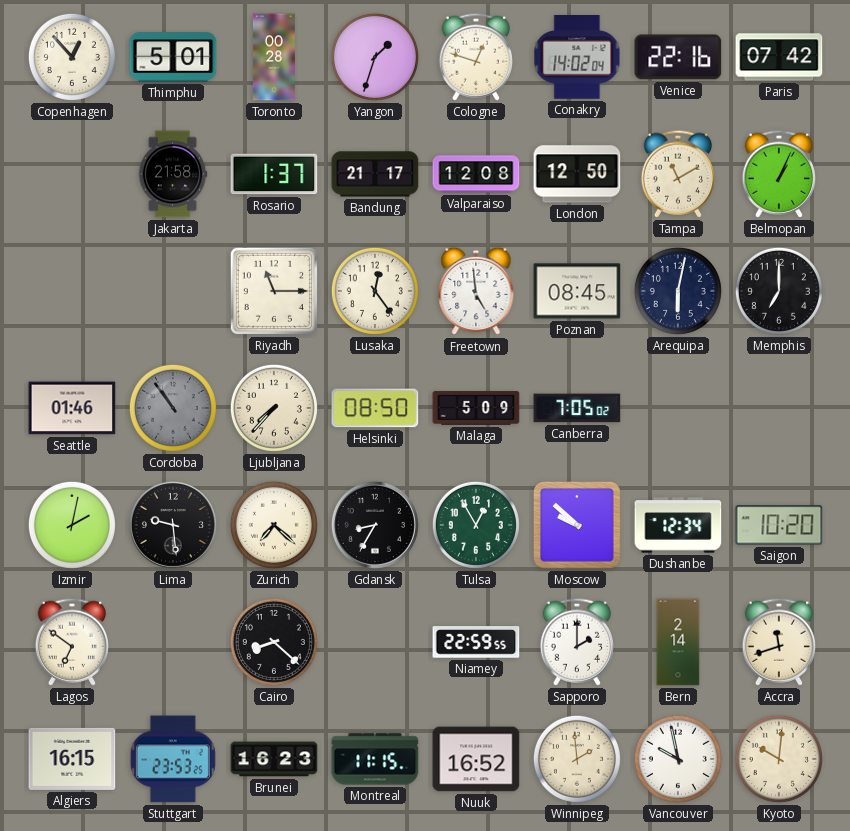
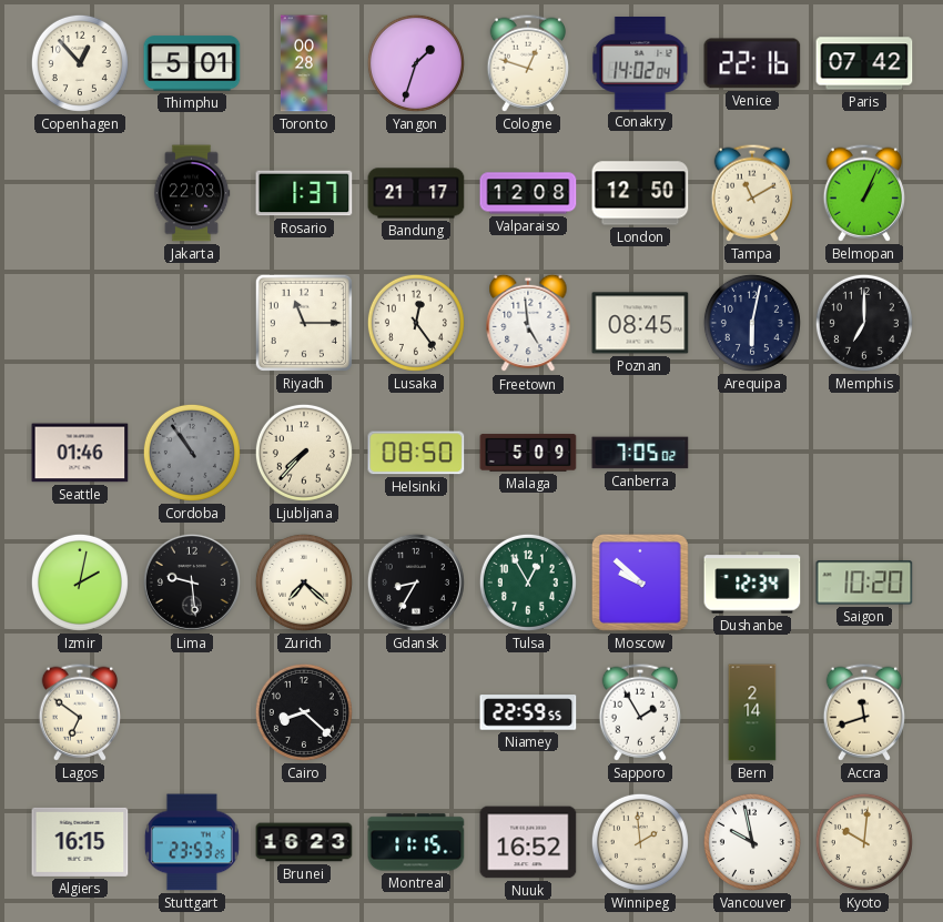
Jakarta: 21:58 -> 22:03
Sapporo: 2:00 -> 1:55
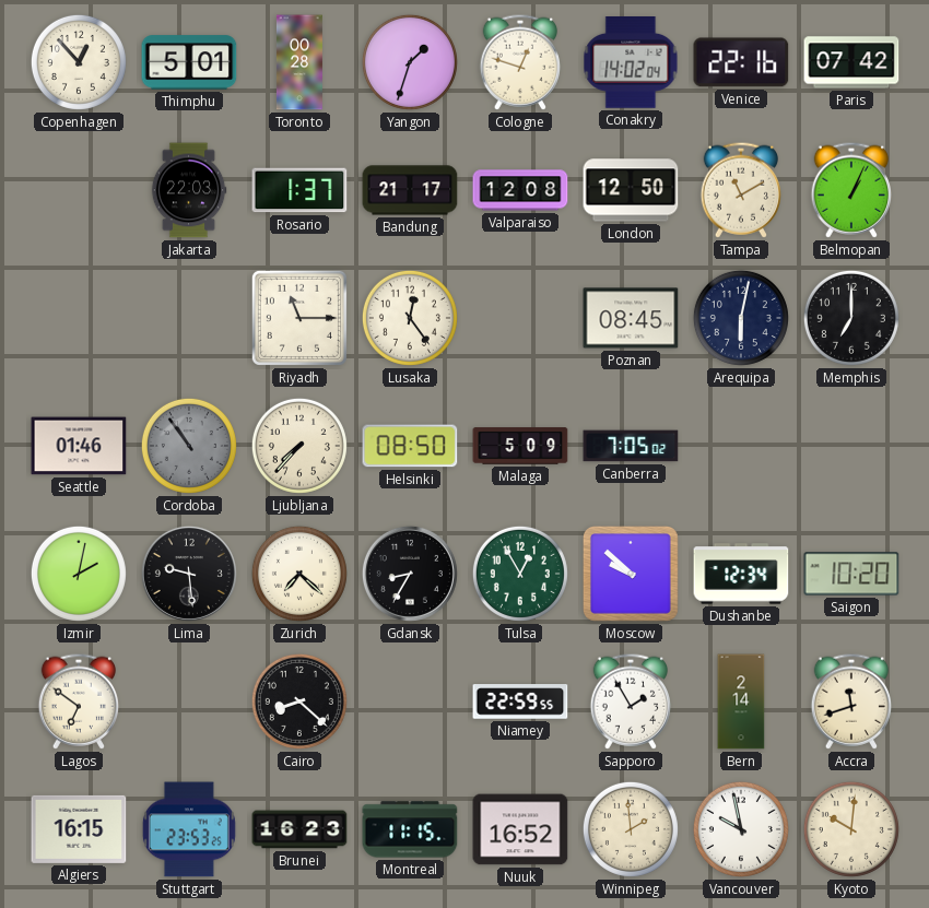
Freetown: 4:59 -> none
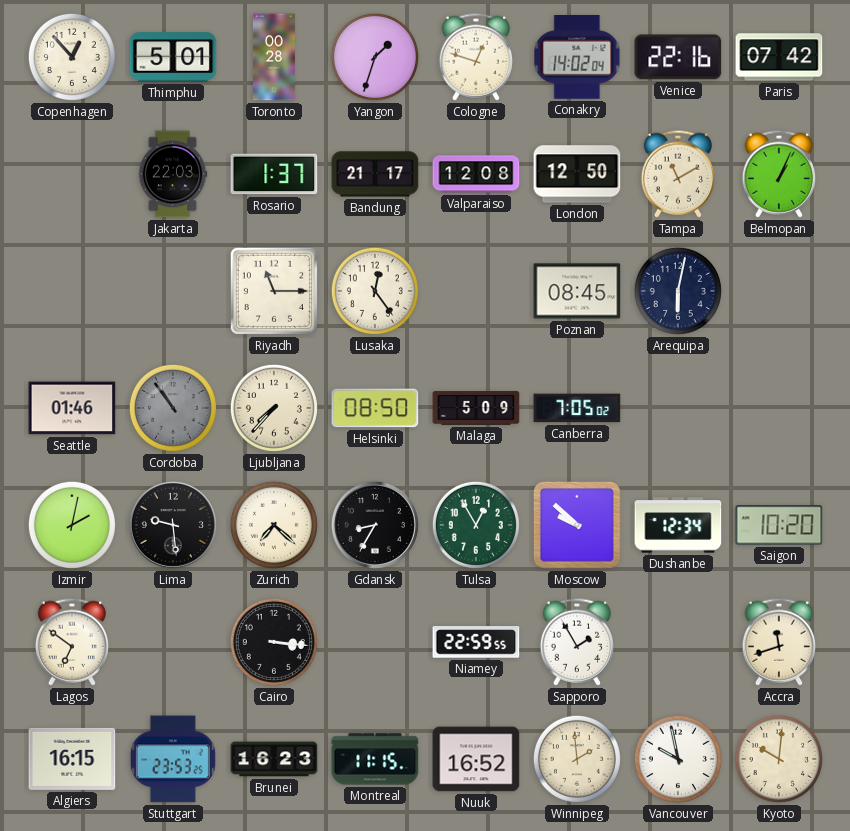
Memphis: 7:00 -> none
Cairo: 8:22 -> 3:16
Bern: 2:14 -> none
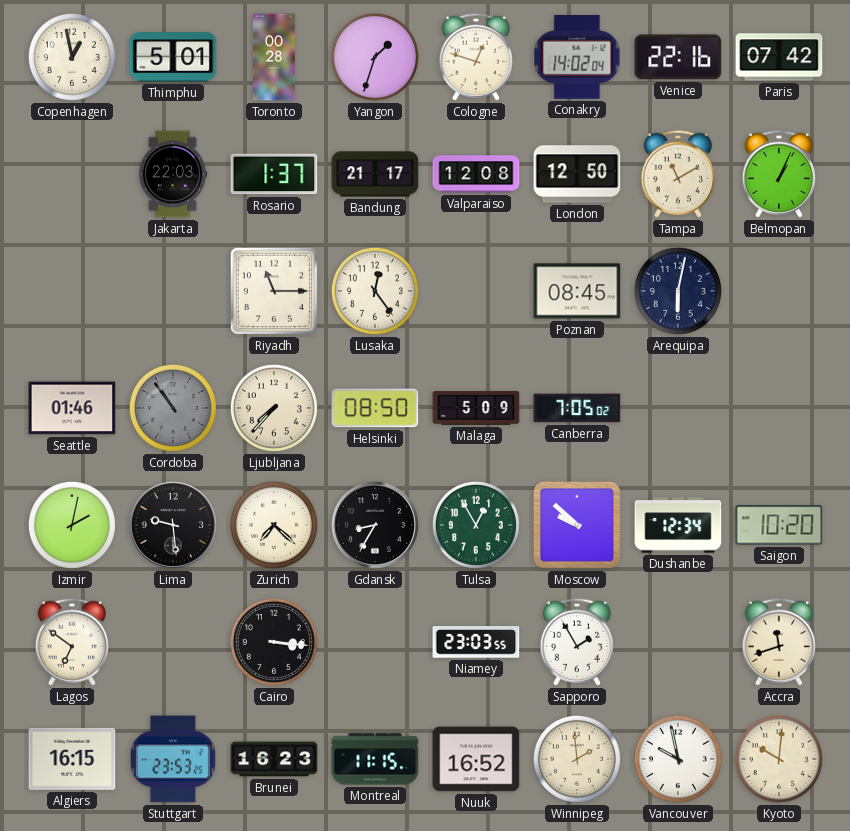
Copenhagen: 12:53 -> 12:58
Niamey: 22:59 -> 23:03
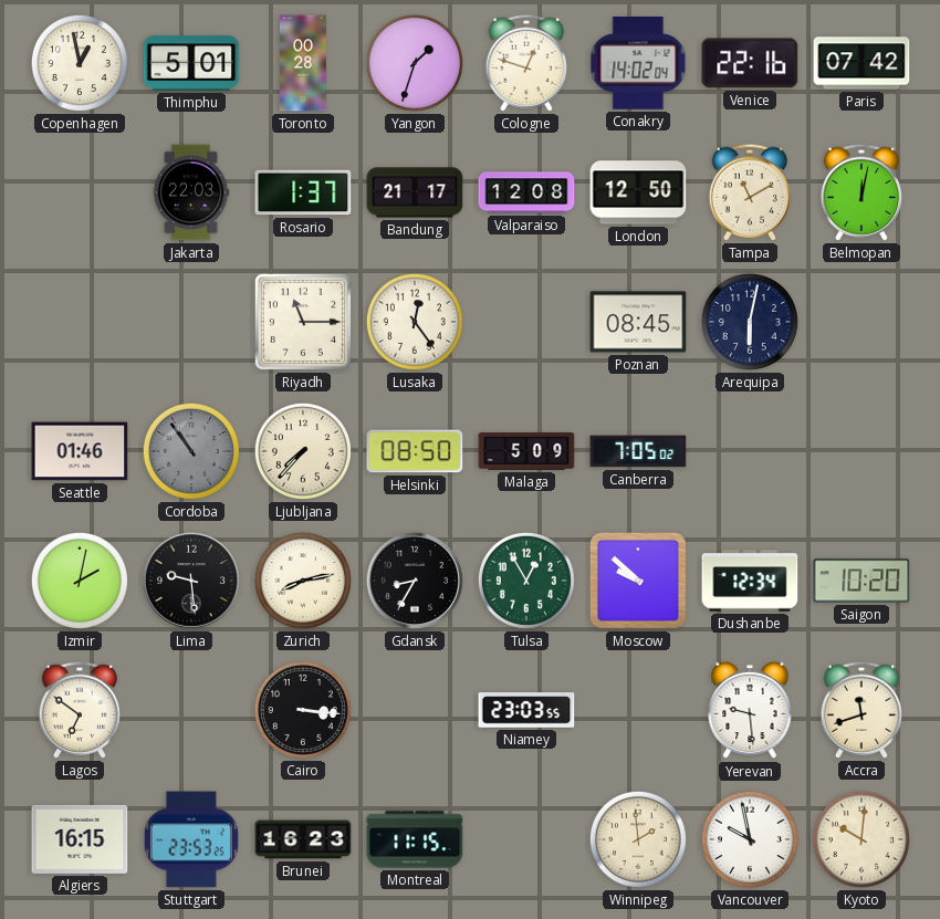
Belmopan: 1:04 -> 12:02
Zurich: 7:22 -> 8:13
Sapporo: 1:55 -> none
Yerevan: none -> 9:29
Nuuk: 16:52 -> none
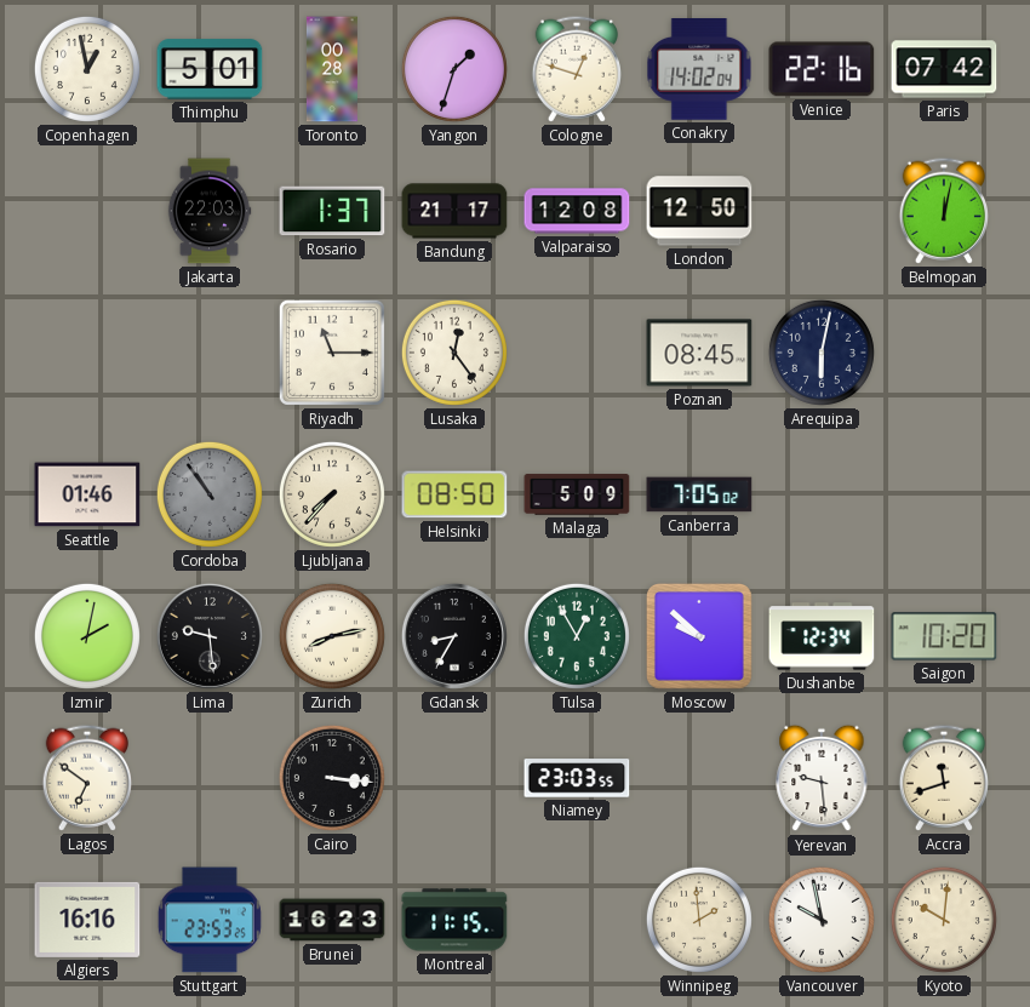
Tampa: 11:10 -> none
Algiers: 16:15 -> 16:16
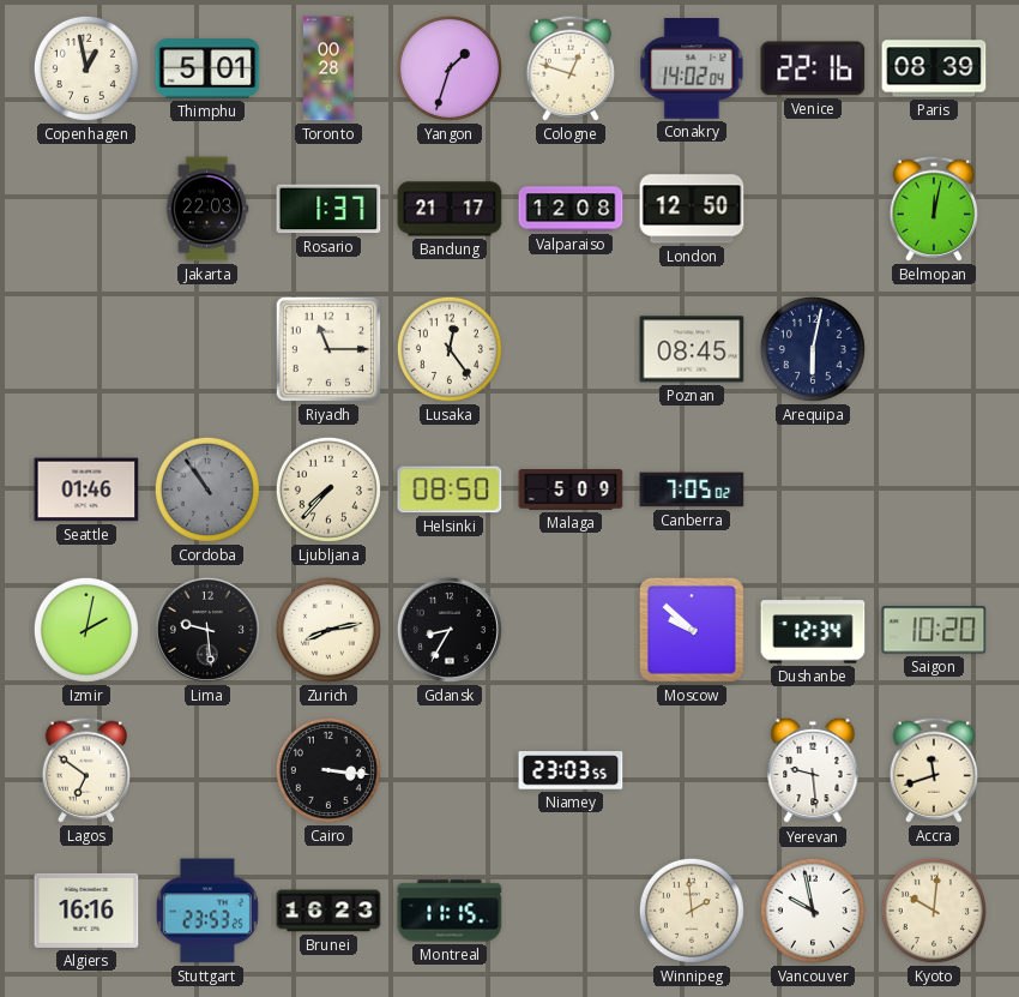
Paris: 07:42 -> 08:39
Tulsa: 12:55 -> none
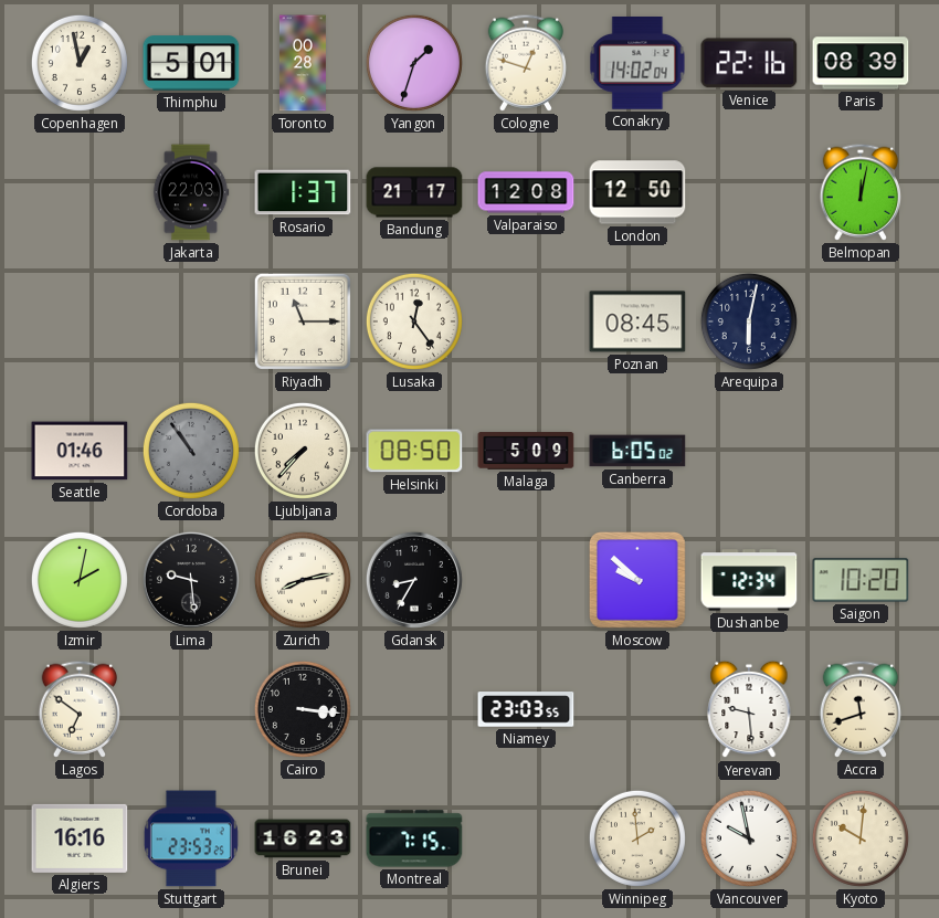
Canberra: 7:05 -> 6:05
Montreal: 11:15 -> 7:15
